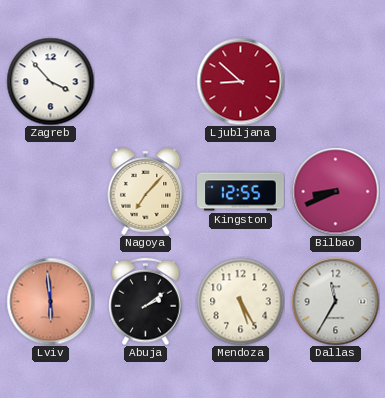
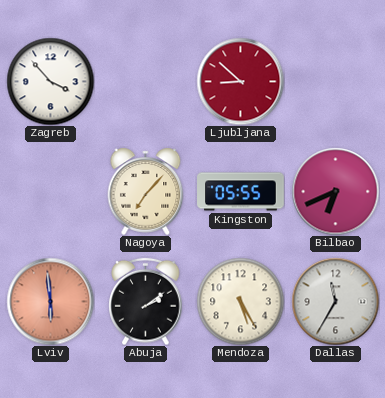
Kingston: 12:55 -> 05:55
Bilbao: 8:41 -> 6:41
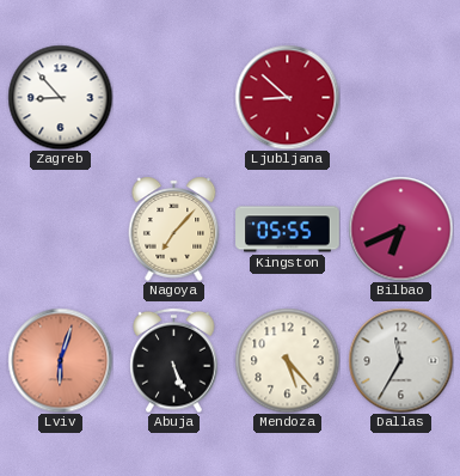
Zagreb: 3:53 -> 8:53
Lviv: 5:59 -> 6:03
Abuja: 2:09 -> 5:26
Mendoza: 5:25 -> 5:23
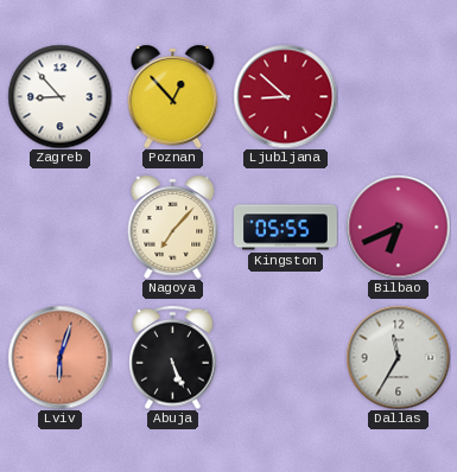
Poznan: none -> 12:53
Mendoza: 5:23 -> none
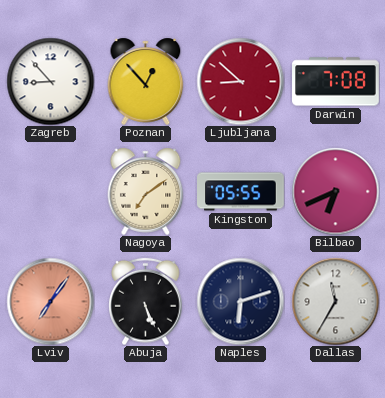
Darwin: none -> 7:08
Nagoya: 7:07 -> 7:09
Lviv: 6:03 -> 7:06
Naples: none -> 6:12
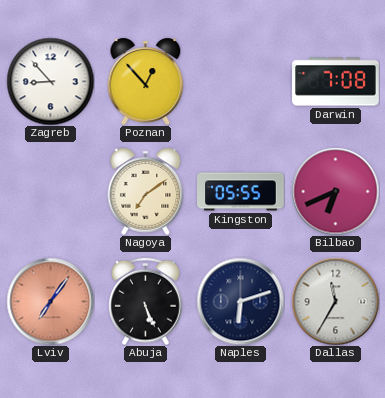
Ljubljana: 8:52 -> none
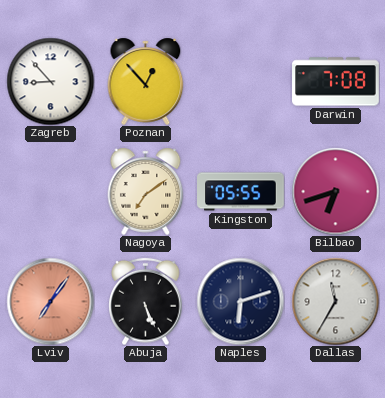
Bilbao: 6:41 -> 6:42
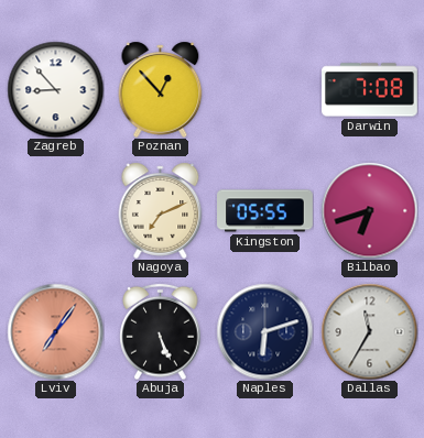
Nagoya: 7:09 -> 7:11
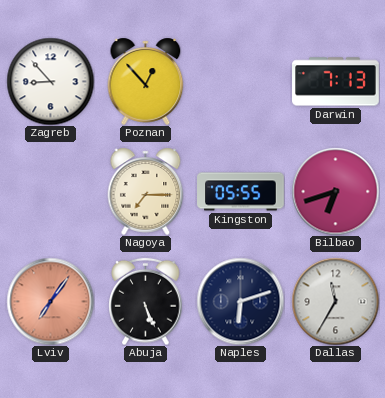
Darwin: 7:08 -> 7:13
Nagoya: 7:11 -> 7:15
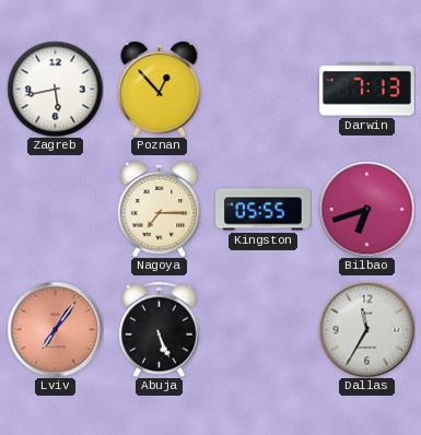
Zagreb: 8:53 -> 5:43
Naples: 6:12 -> none
